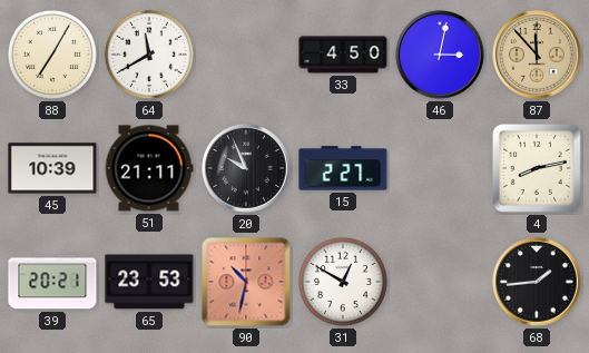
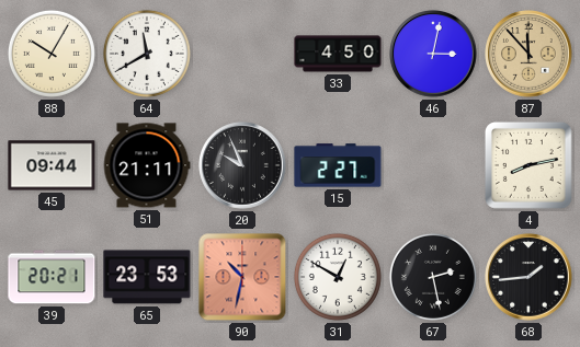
88: 7:05 -> 10:05
45: 10:39 -> 09:44
67: none -> 2:28
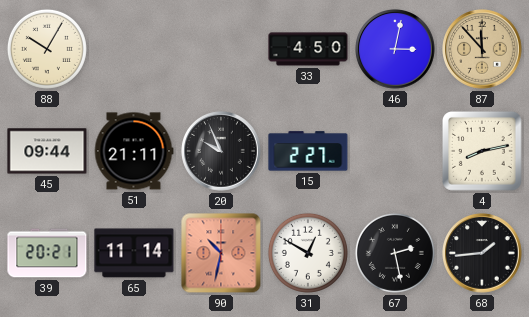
64: 11:40 -> none
65: 23:53 -> 11:14
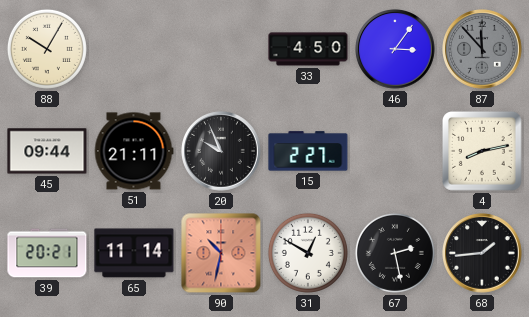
46: 3:02 -> 3:06
87 dial: champagne -> grey
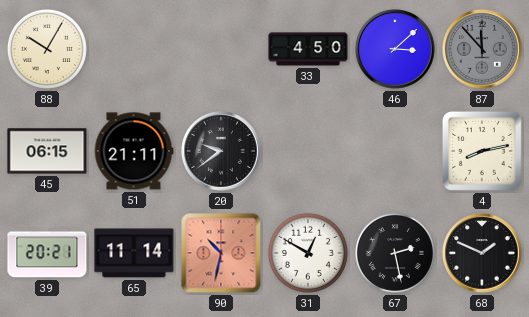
46: 3:06 -> 3:08
45: 09:44 -> 06:15
20: 9:56 -> 9:39
15: 2:27 -> none
68: 1:44 -> 1:49
